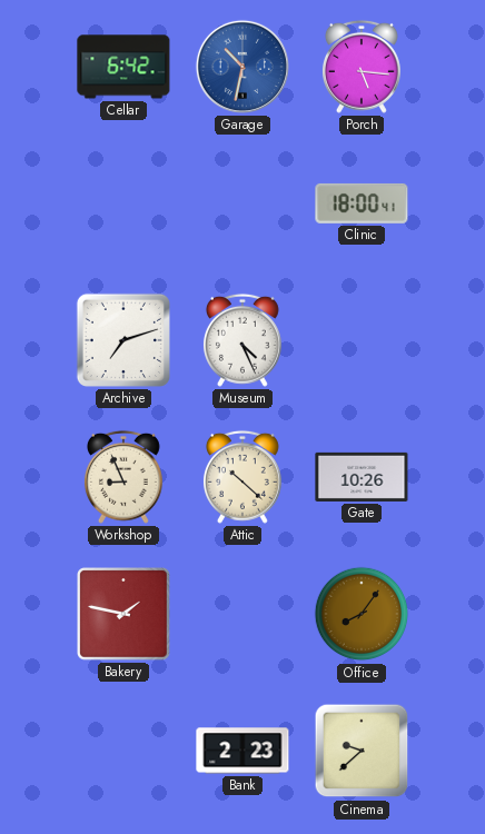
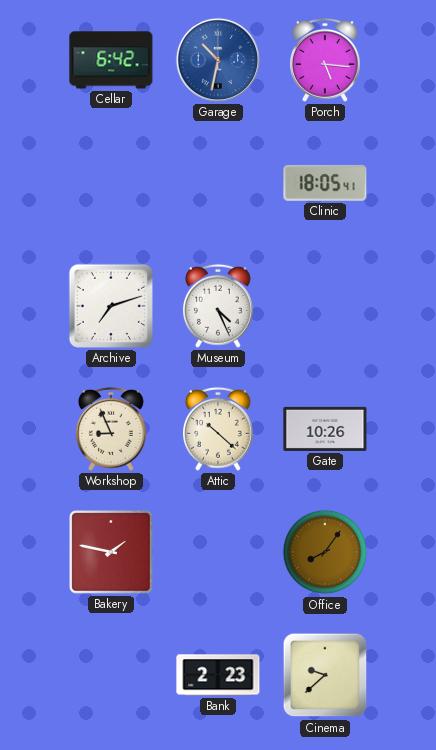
Clinic: 18:00 -> 18:05
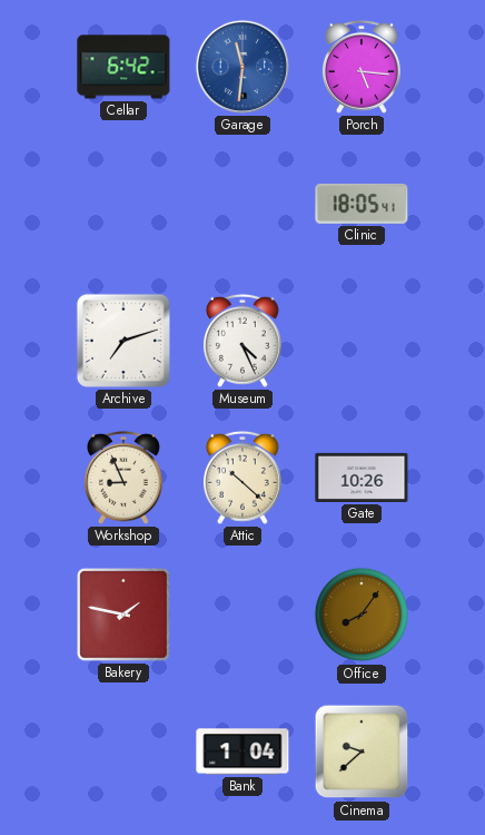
Garage: 10:32 -> 11:31
Bank: 2:23 -> 1:04
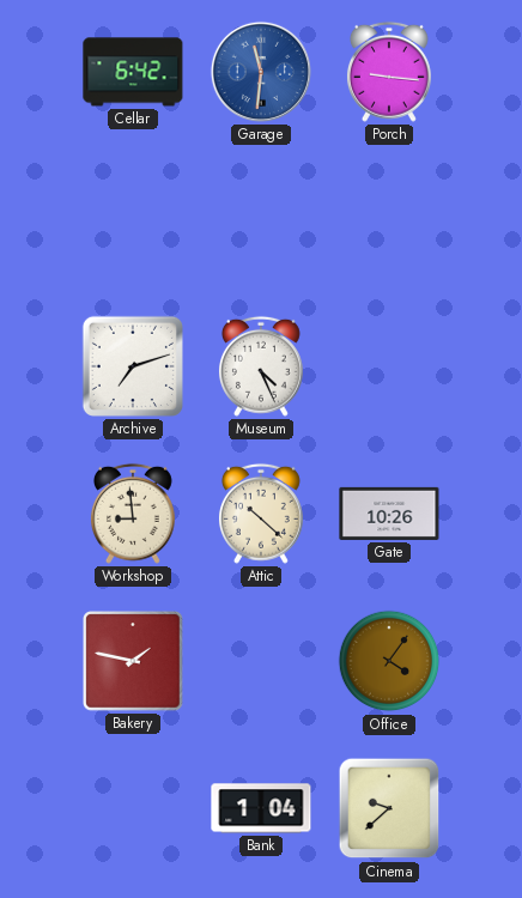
Porch: 5:16 -> 9:16
Clinic: 18:05 -> none
Workshop: 8:56 -> 8:59
Office: 8:06 -> 4:06
